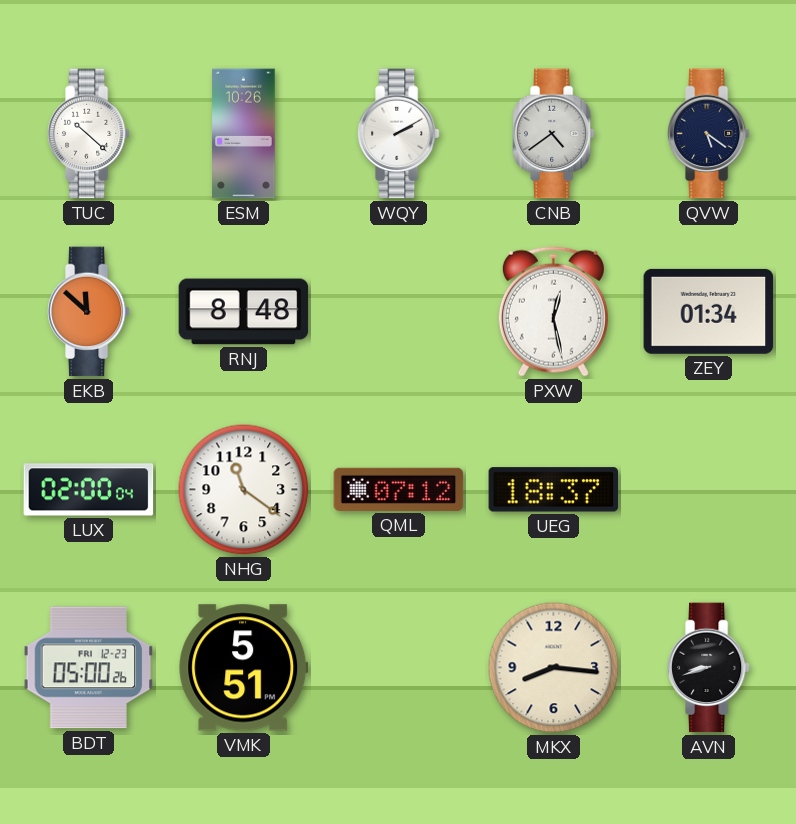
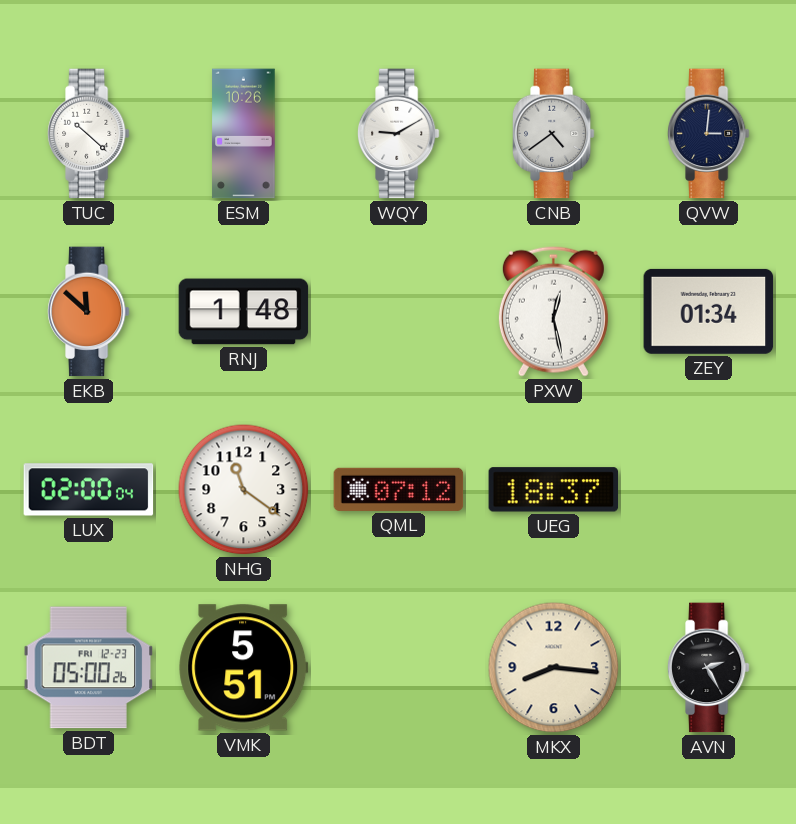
WQY: 2:10 -> 9:10
QVW: 5:21 -> 3:01
RNJ: 8:48 -> 1:48
AVN: 8:42 -> 2:25
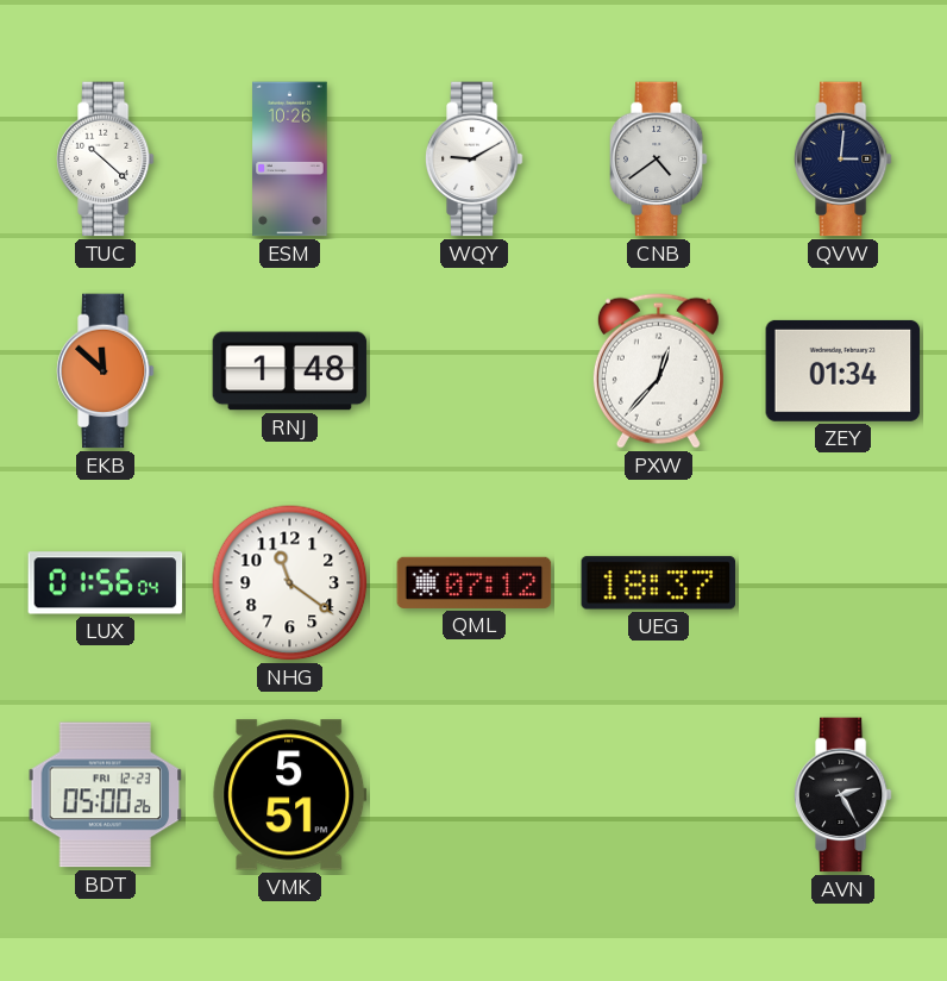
PXW: 12:28 -> 12:37
LUX: 02:00 -> 01:56
MKX: 8:16 -> none
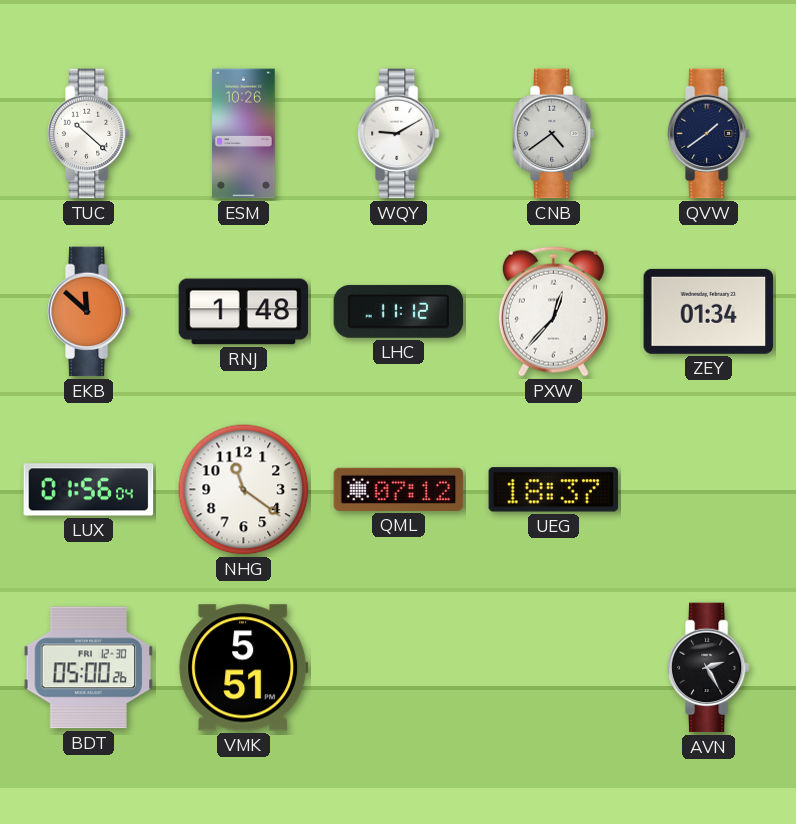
QVW: 3:01 -> 1:39
LHC: none -> 11:12
BDT date: FRI 12-23 -> FRI 12-30
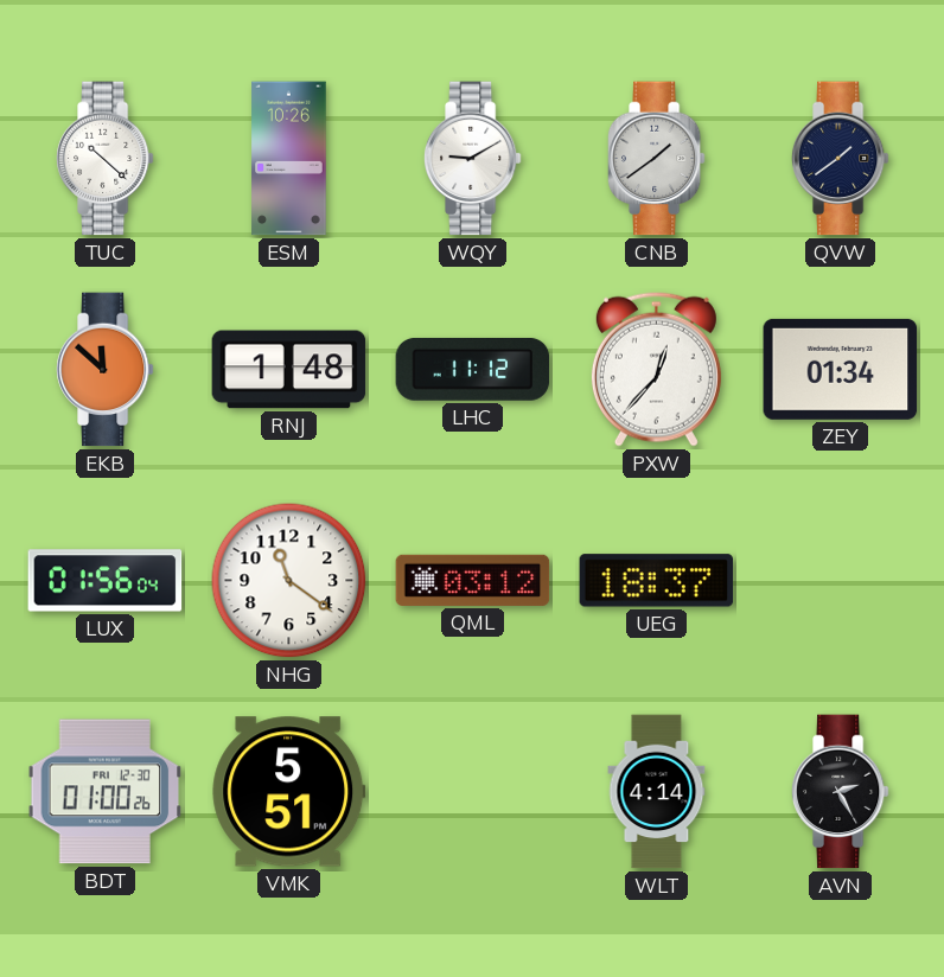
CNB: 4:39 -> 1:39
QML: 07:12 -> 03:12
BDT: 05:00 -> 01:00
WLT: none -> 4:14
